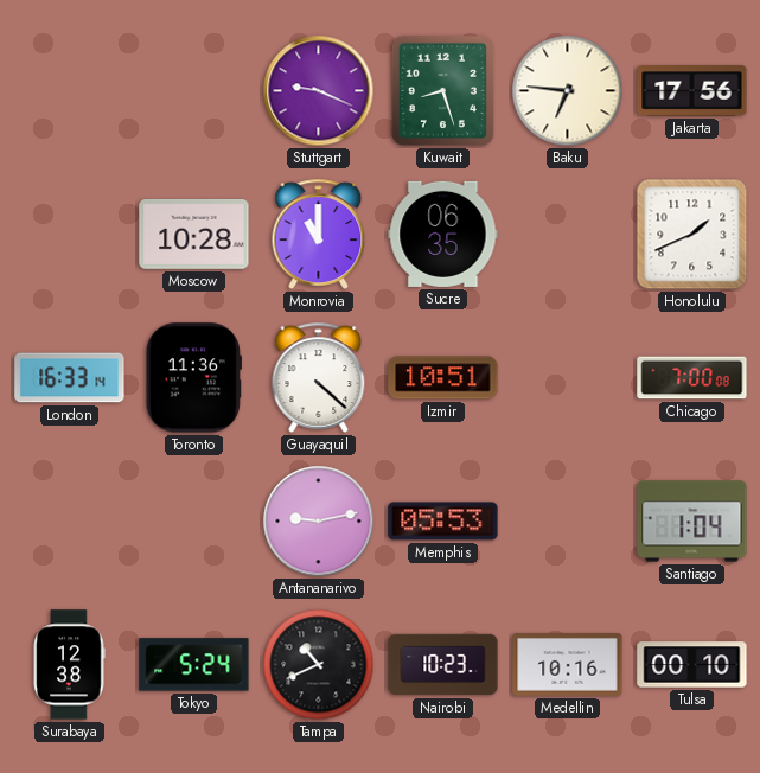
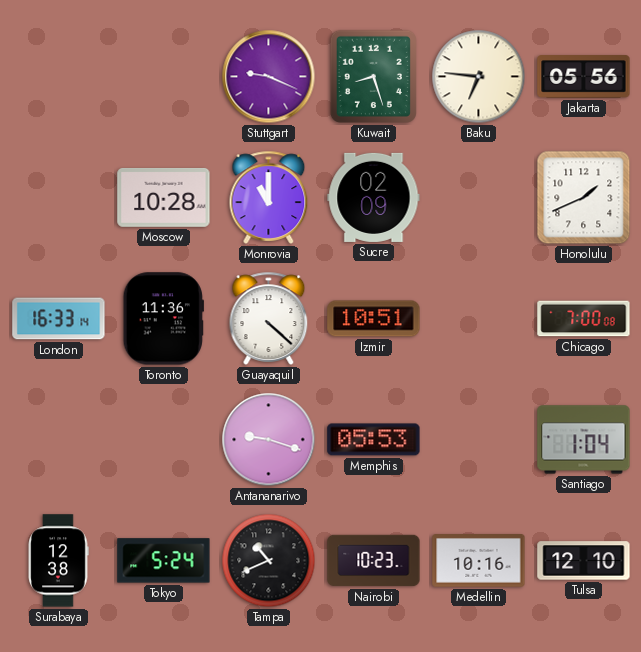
Jakarta: 17:56 -> 05:56
Sucre: 06:35 -> 02:09
Antananarivo: 9:13 -> 9:18
Tulsa: 00:10 -> 12:10
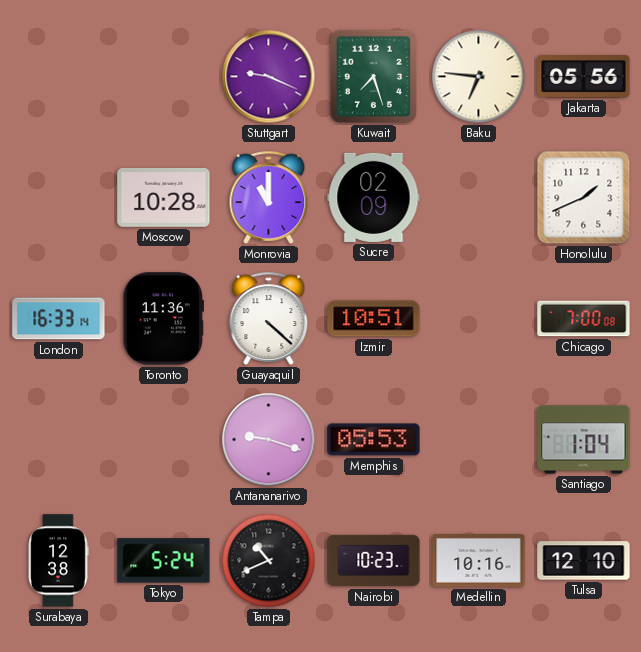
Kuwait: 8:27 -> 7:27
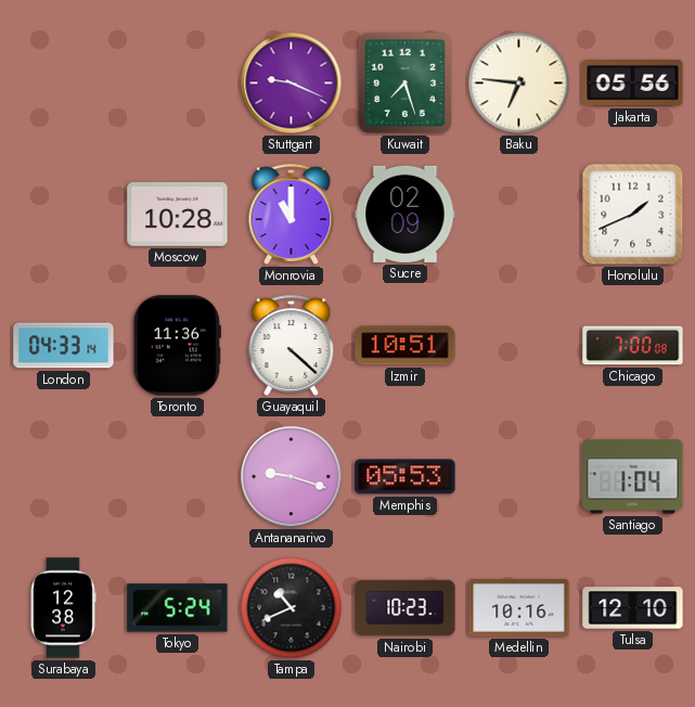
London: 16:33 -> 04:33
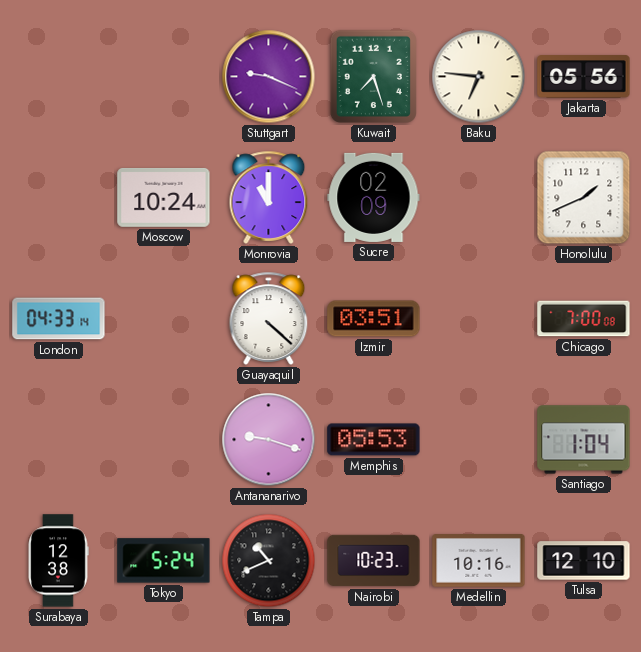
Moscow: 10:28 -> 10:24
Toronto: 11:36 -> none
Izmir: 10:51 -> 03:51
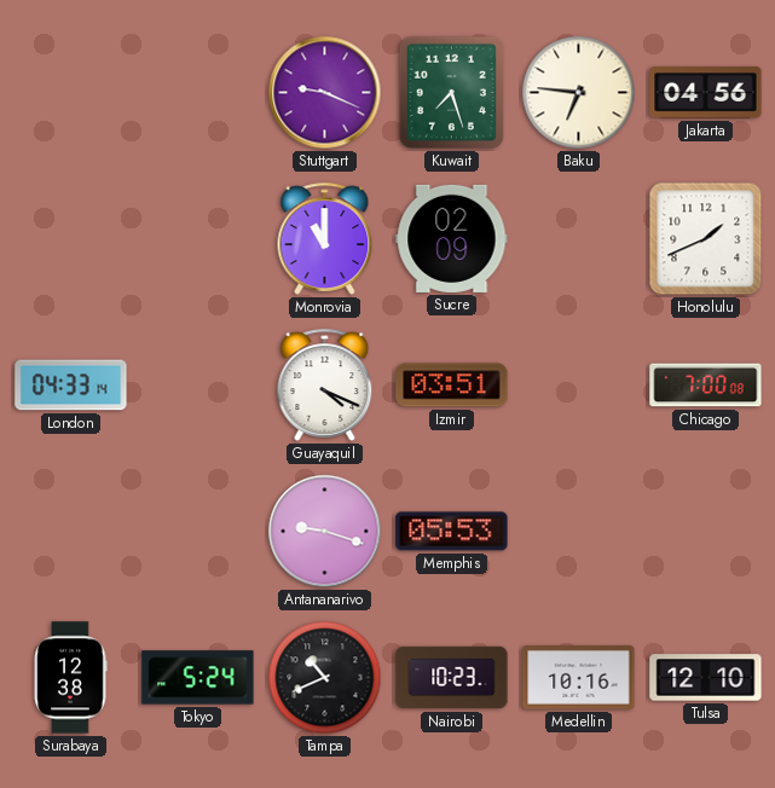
Jakarta: 05:56 -> 04:56
Moscow: 10:24 -> none
Guayaquil: 4:22 -> 4:19
Santiago: 1:04 -> none
